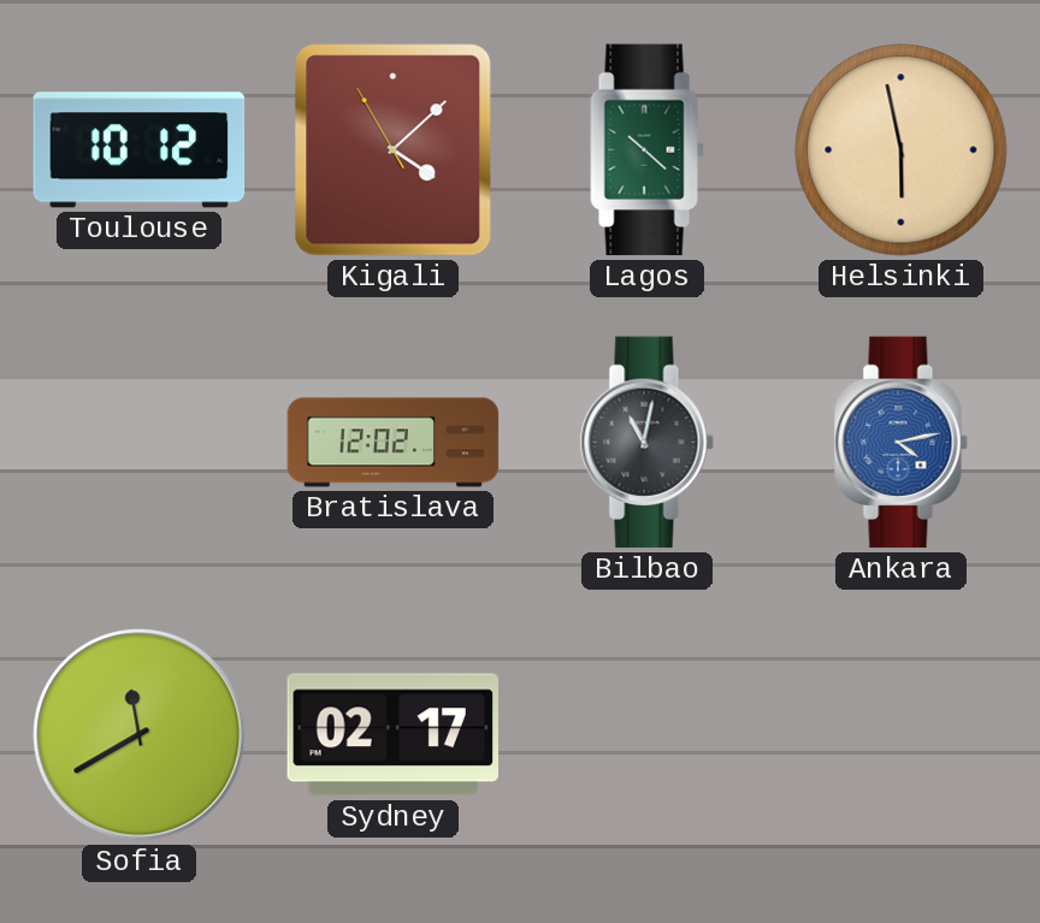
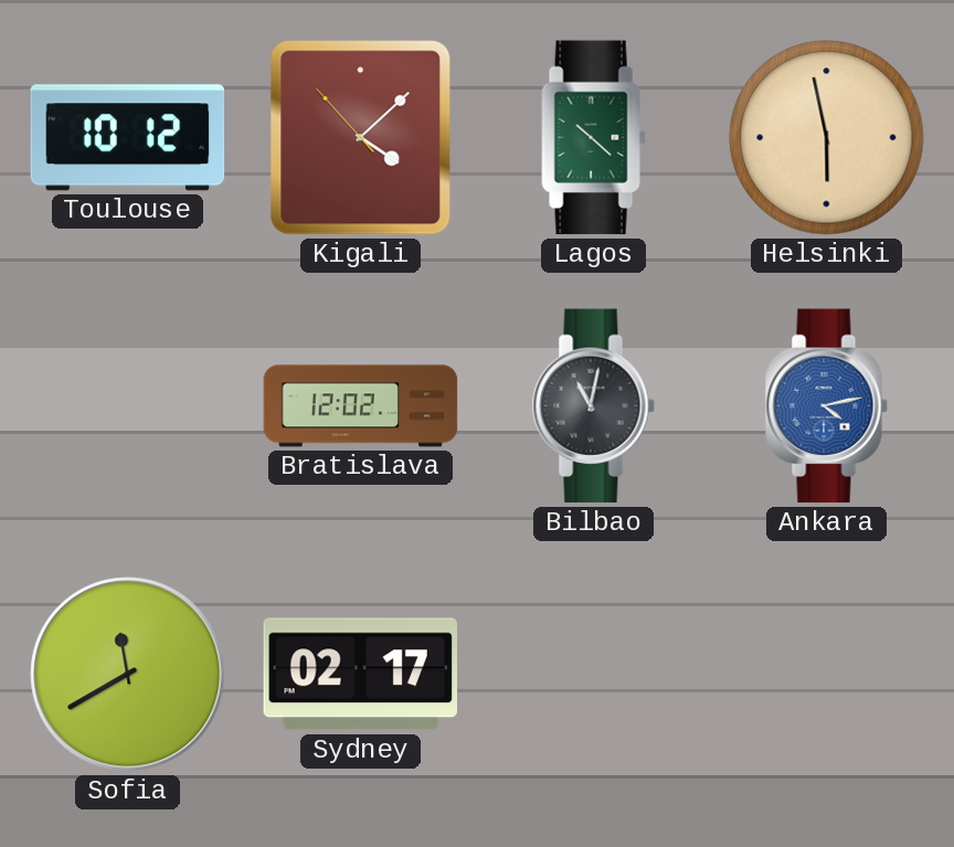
Kigali: 4:07:55 -> 4:07:53
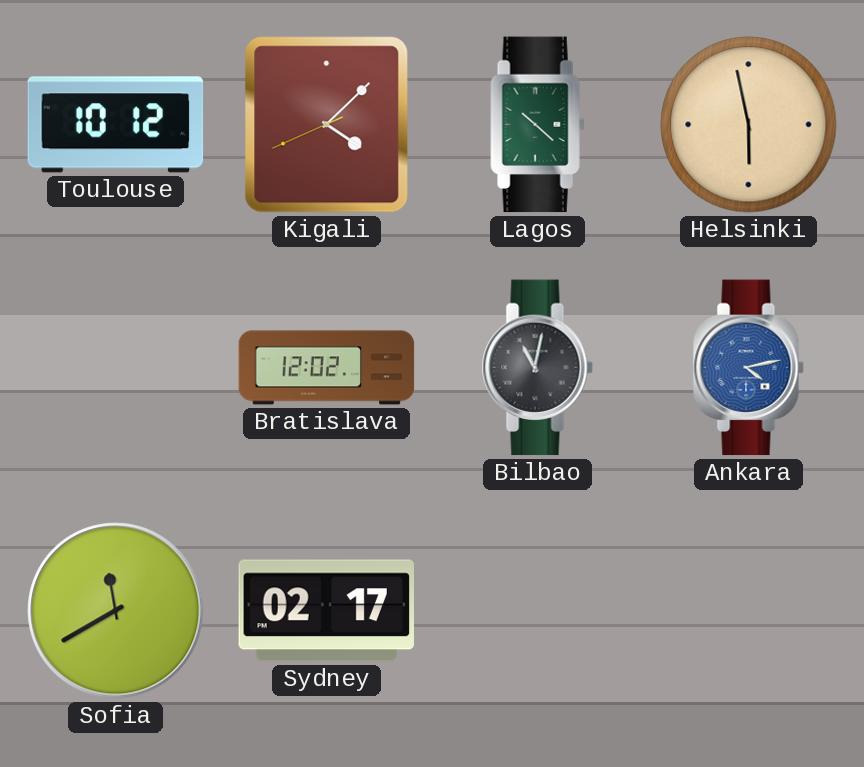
Kigali: 4:07:53 -> 4:07:41
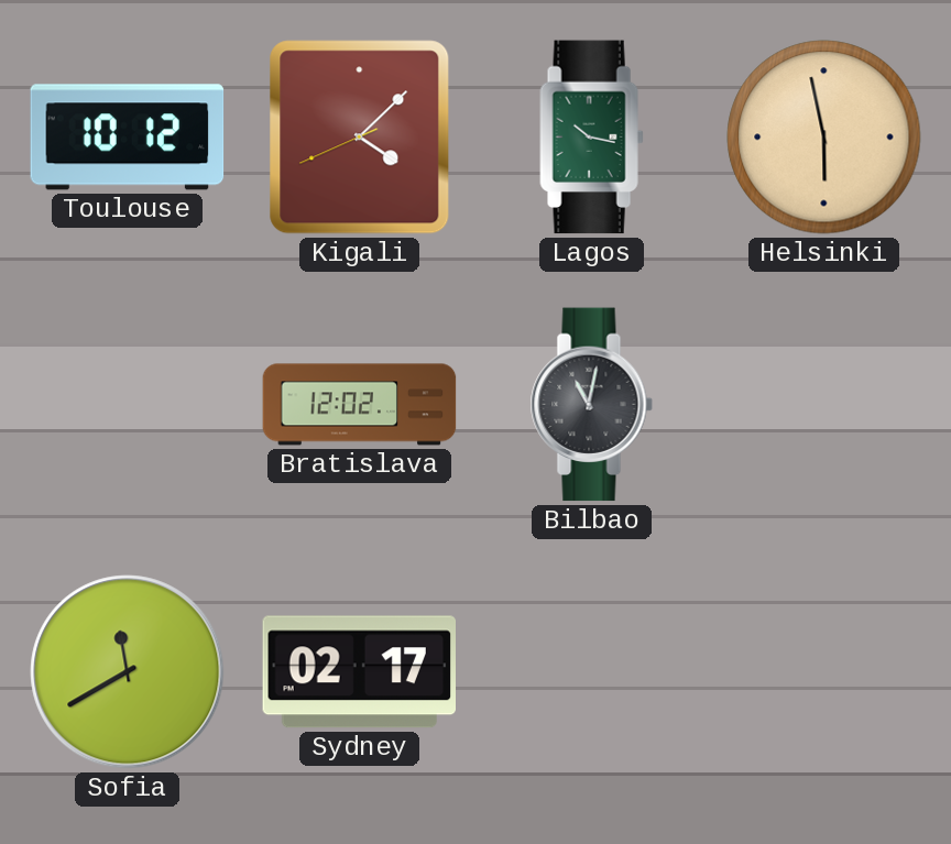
Lagos: 10:22 -> 10:17
Ankara: 4:13 -> none
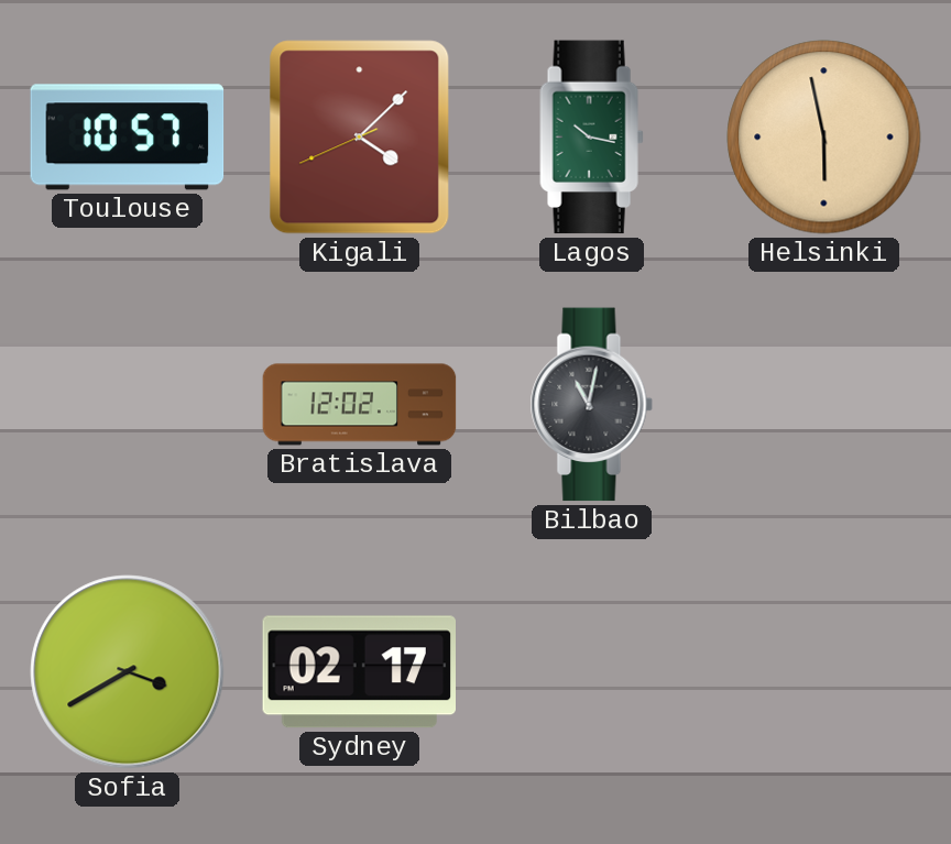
Toulouse: 10:12 -> 10:57
Sofia: 11:40 -> 3:40
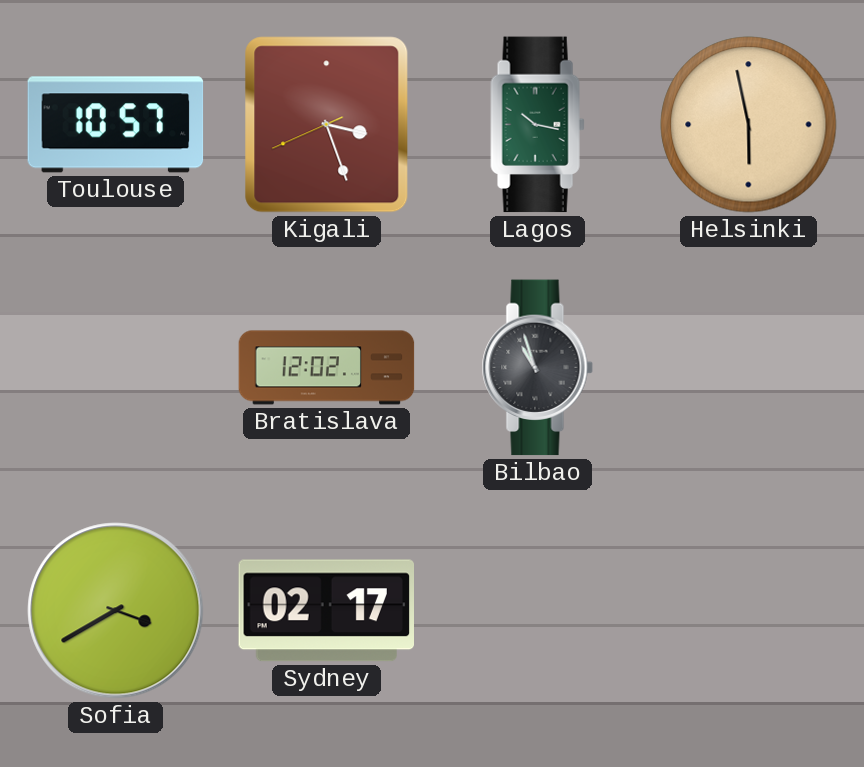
Kigali: 4:07 -> 3:26
Bilbao: 11:02 -> 10:57
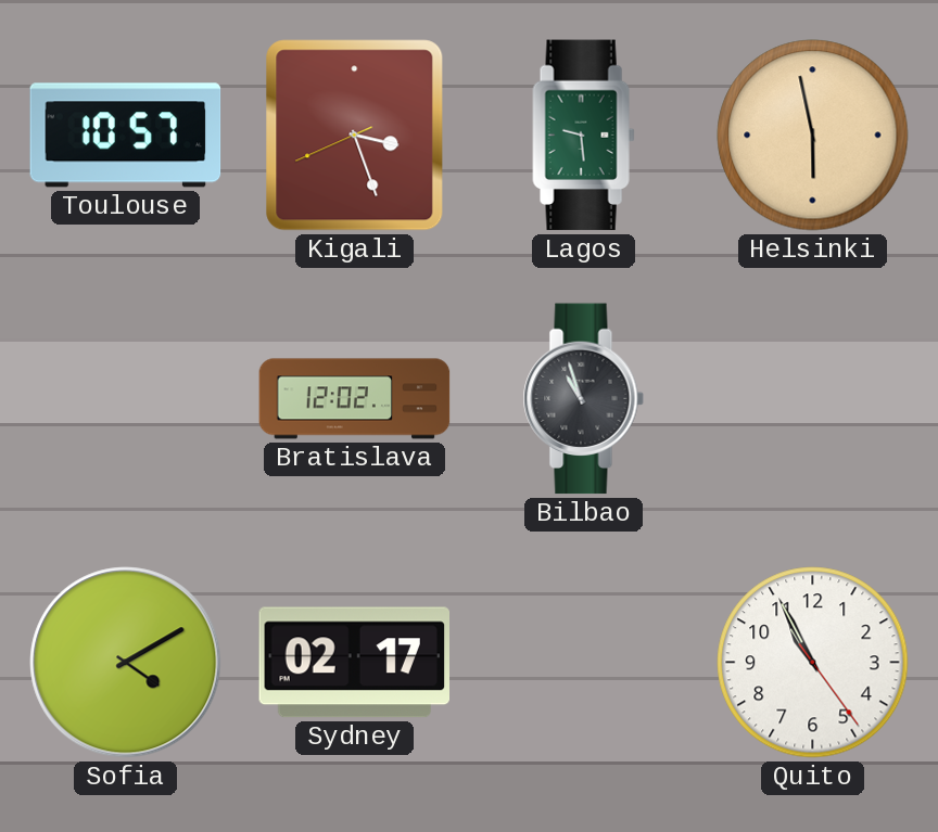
Lagos: 10:17 -> 9:29
Sofia: 3:40 -> 4:10
Quito: none -> 10:55
